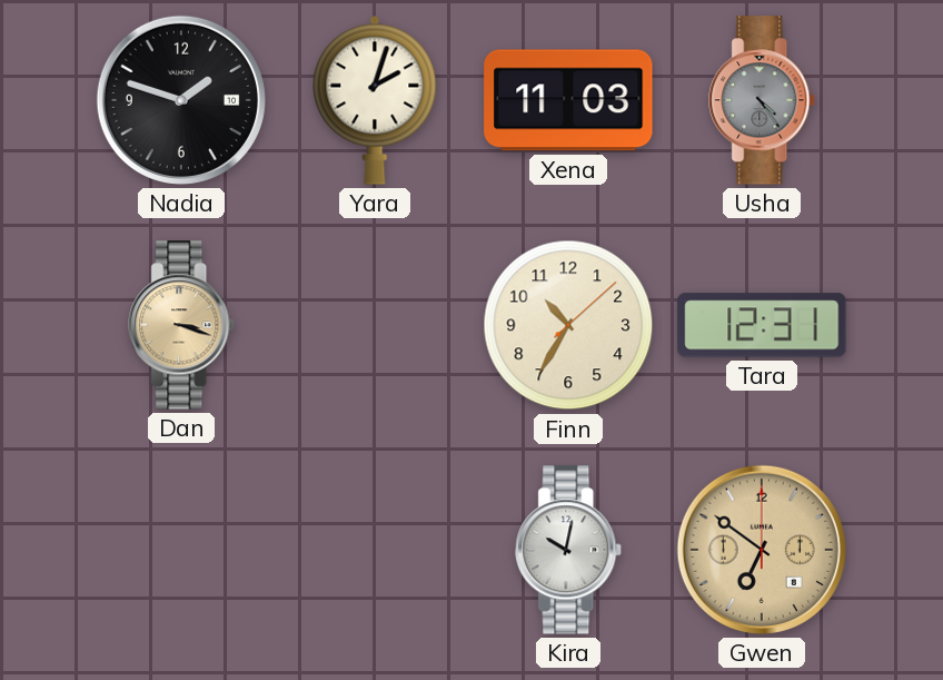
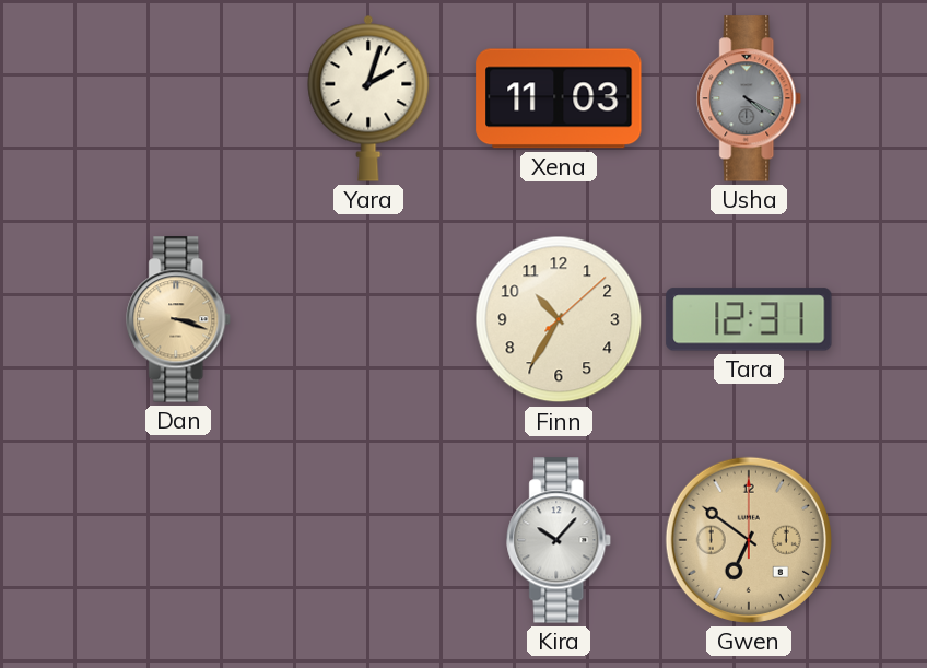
Nadia: 1:48 -> none
Usha: 4:24 -> 4:20
Kira: 10:02 -> 10:07
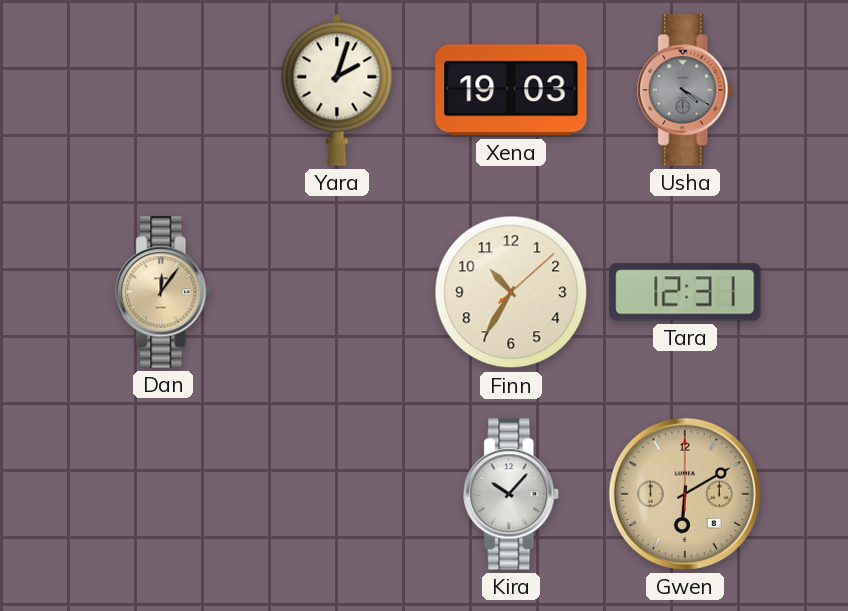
Xena: 11:03 -> 19:03
Dan: 3:18 -> 12:06
Gwen: 6:51 -> 6:10
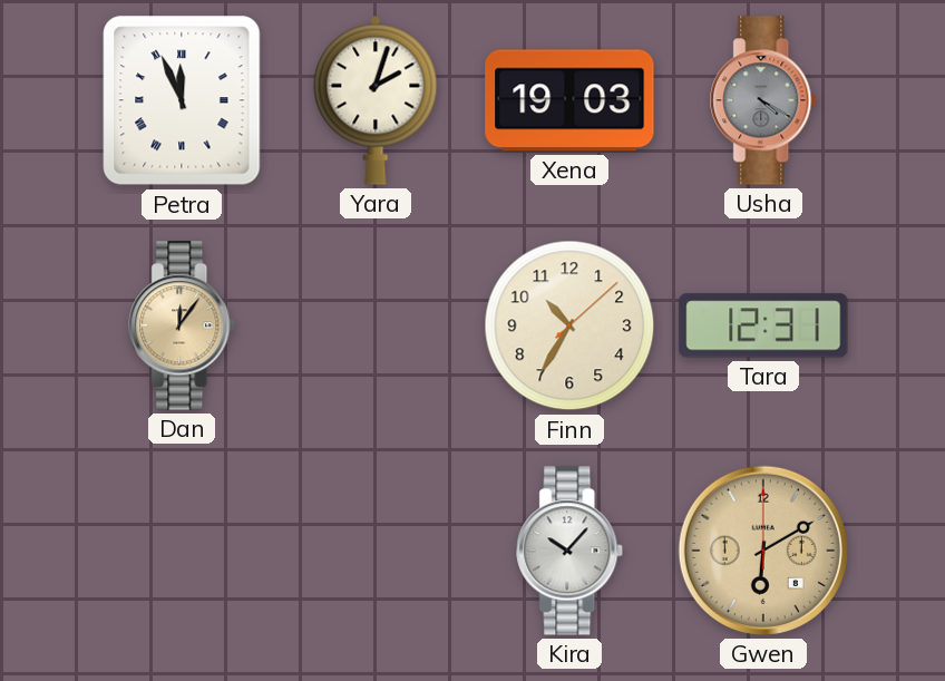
Petra: none -> 11:56
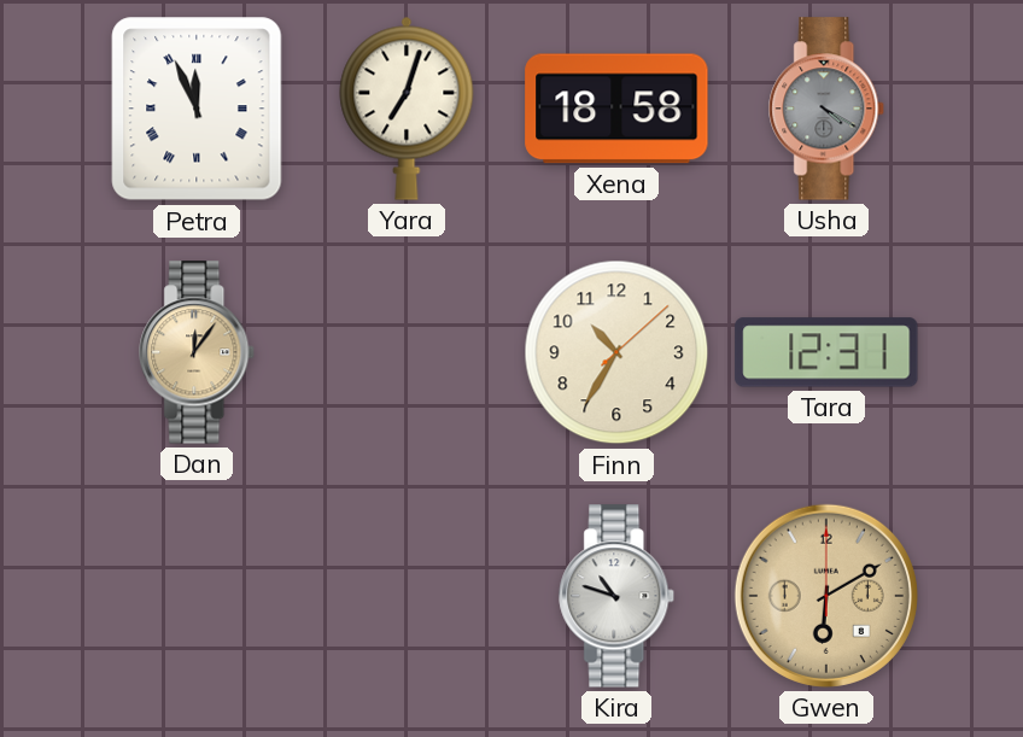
Yara: 2:03 -> 7:03
Xena: 19:03 -> 18:58
Kira: 10:07 -> 10:48
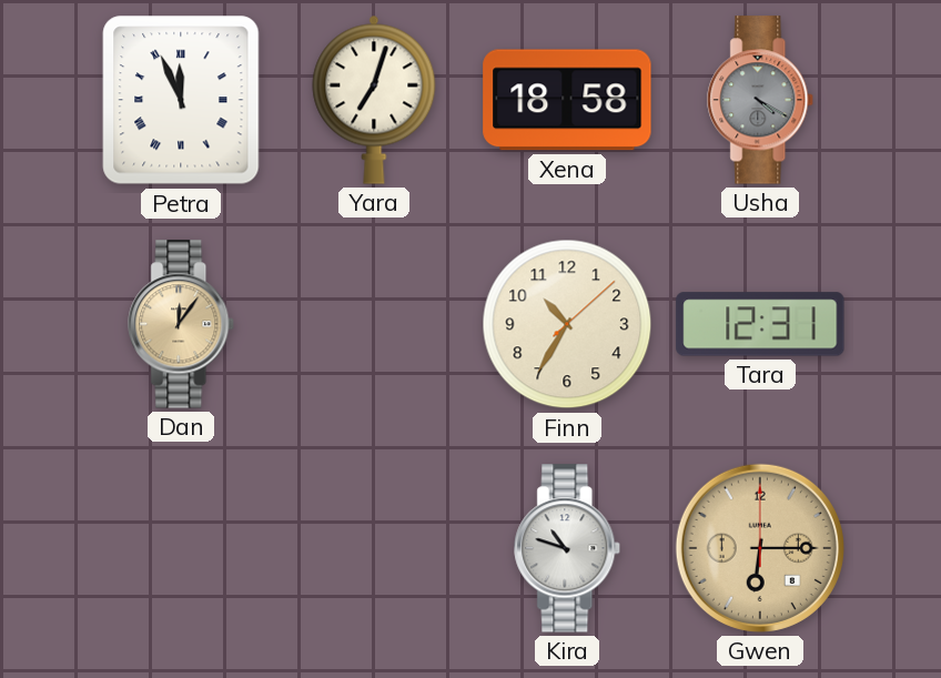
Gwen: 6:10 -> 6:15
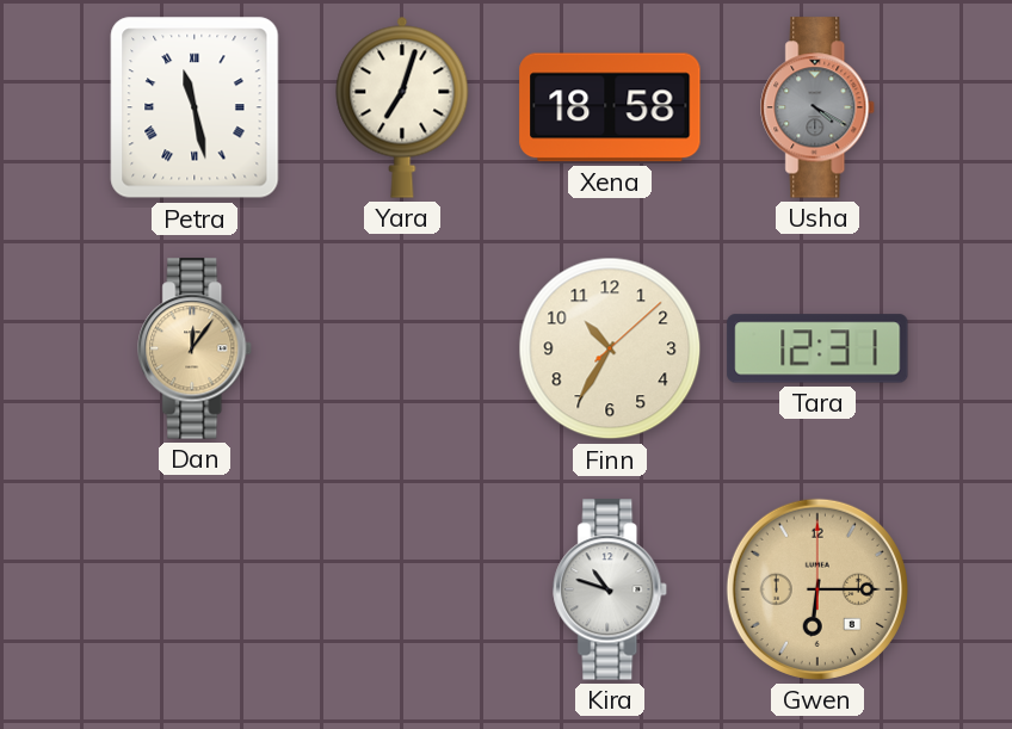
Petra: 11:56 -> 11:28
